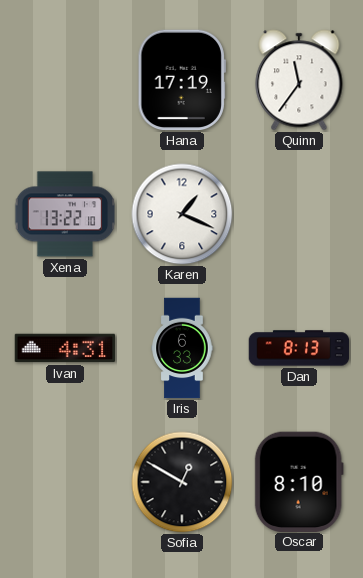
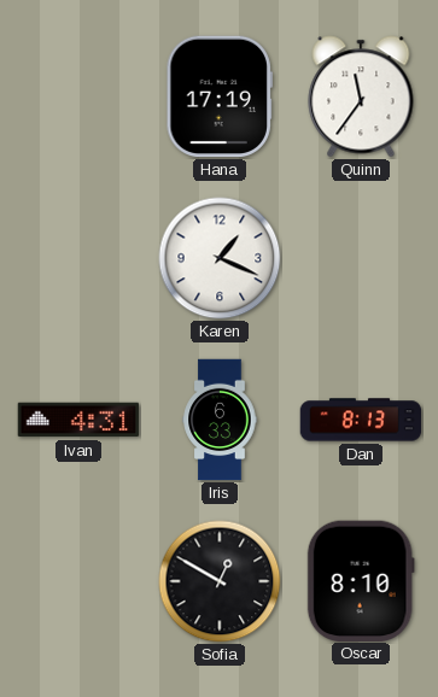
Xena: 13:22 -> none
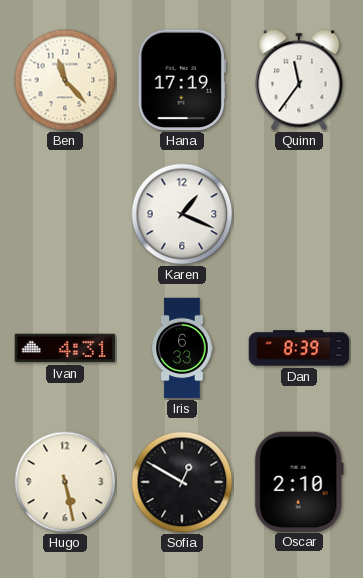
Ben: none -> 11:23
Dan: 8:13 -> 8:39
Hugo: none -> 5:28
Oscar: 8:10 -> 2:10
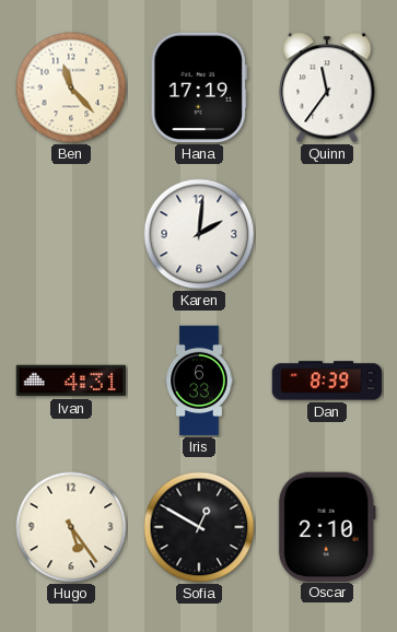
Karen: 1:19 -> 2:01
Hugo: 5:28 -> 5:24
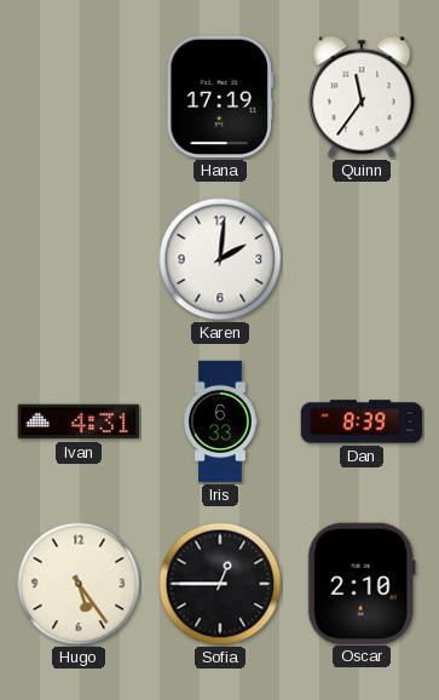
Ben: 11:23 -> none
Sofia: 12:50 -> 12:45
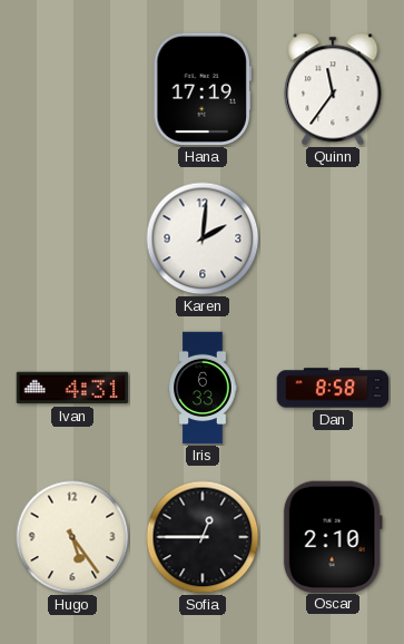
Dan: 8:39 -> 8:58
